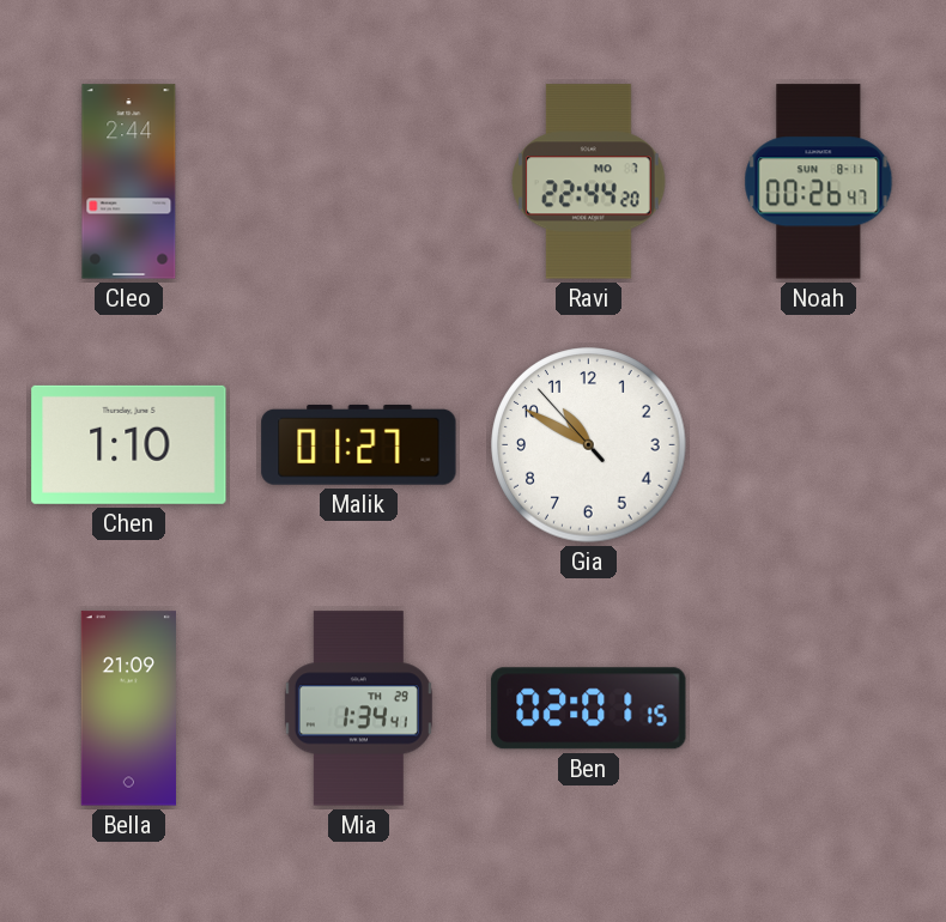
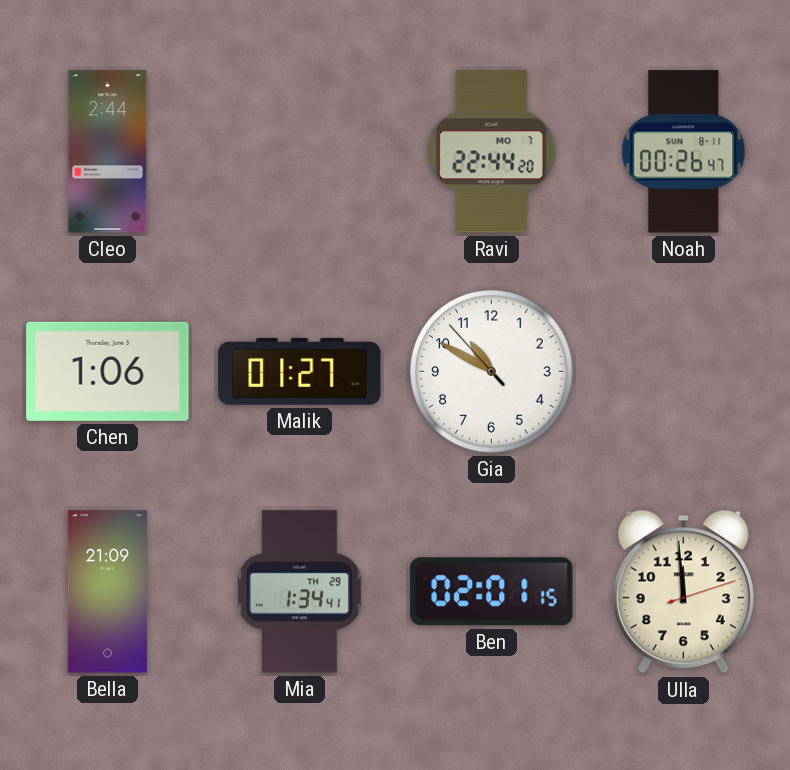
Chen: 1:10 -> 1:06
Ulla: none -> 11:59
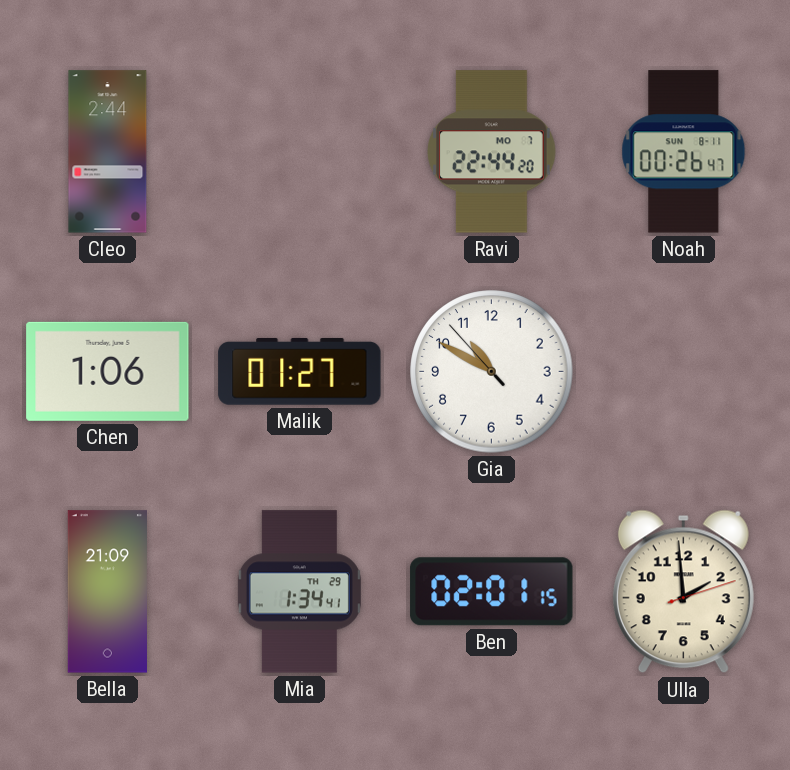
Ulla: 11:59 -> 1:59
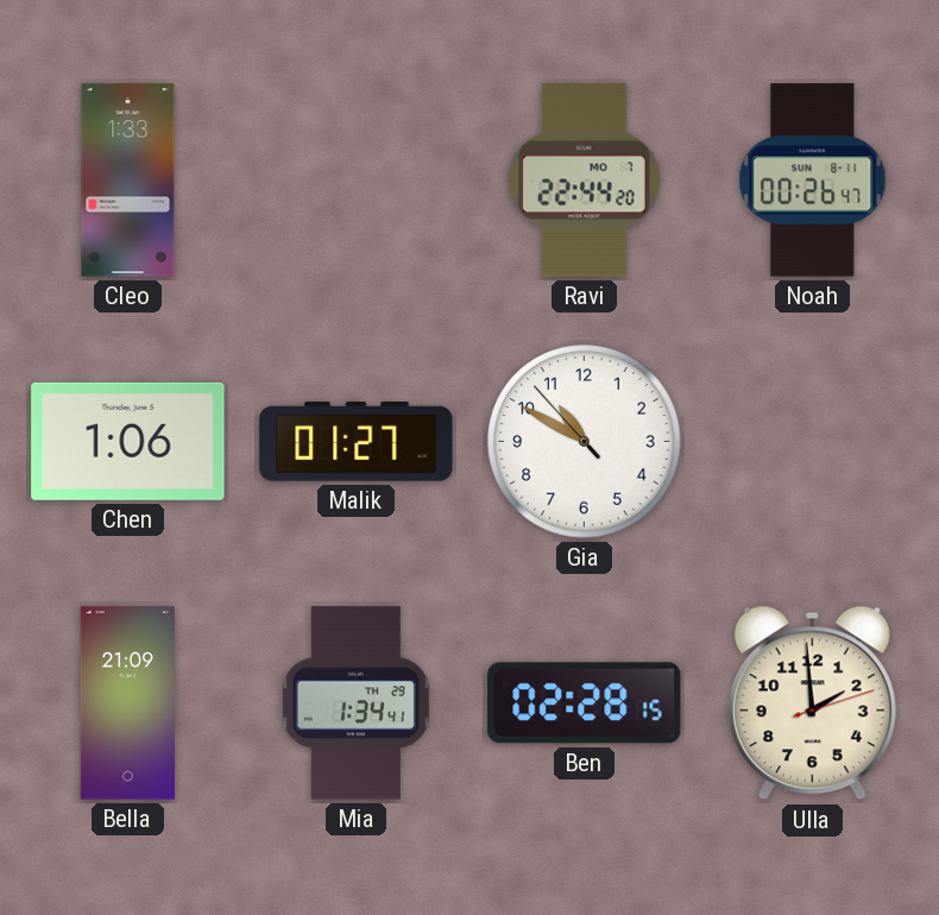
Cleo: 2:44 -> 1:33
Ben: 02:01 -> 02:28
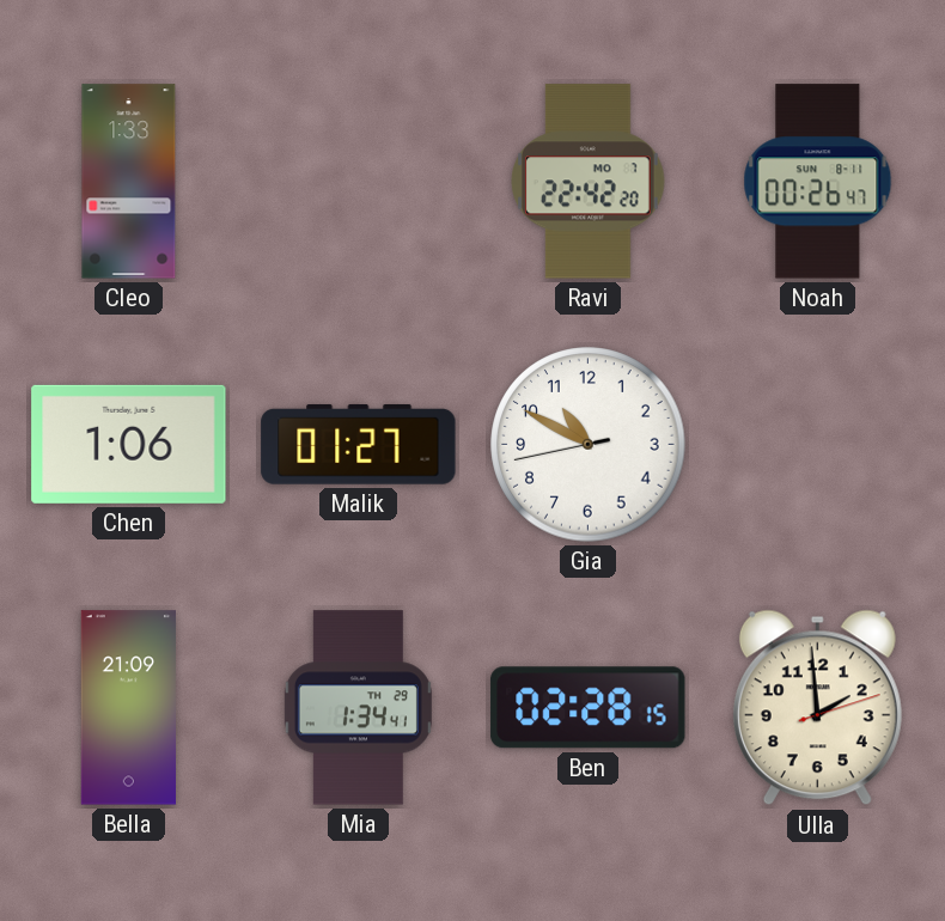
Ravi: 22:44 -> 22:42
Gia: 10:49:53 -> 10:49:43
